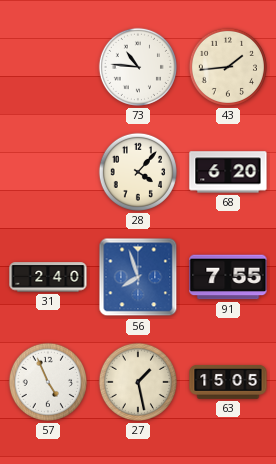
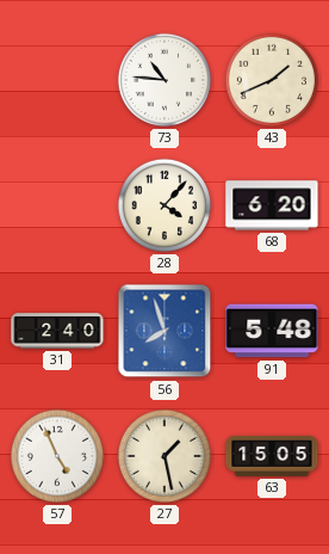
43: 1:44 -> 1:41
91: 7:55 -> 5:48
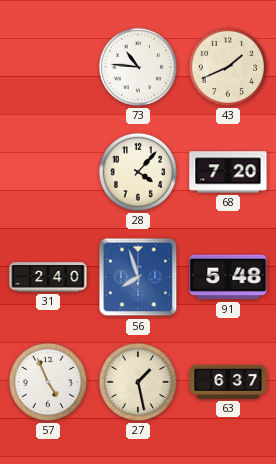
68: 6:20 -> 7:20
63: 15:05 -> 6:37
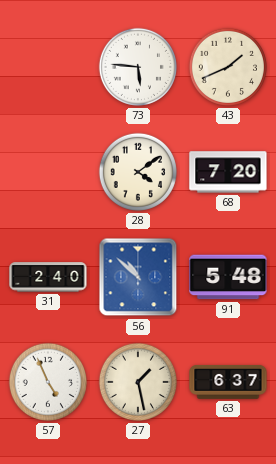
73: 10:46 -> 5:46
28: 4:07 -> 4:09
56: 7:57 -> 10:52
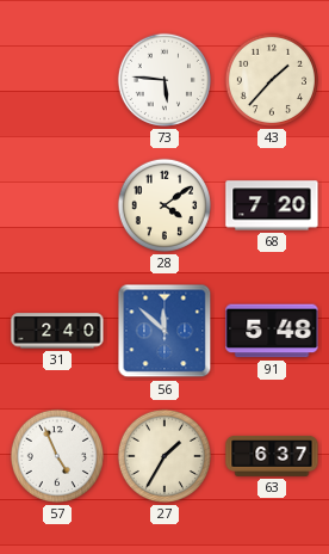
43: 1:41 -> 1:37
56: 10:52 -> 11:52
27: 1:28 -> 1:35
